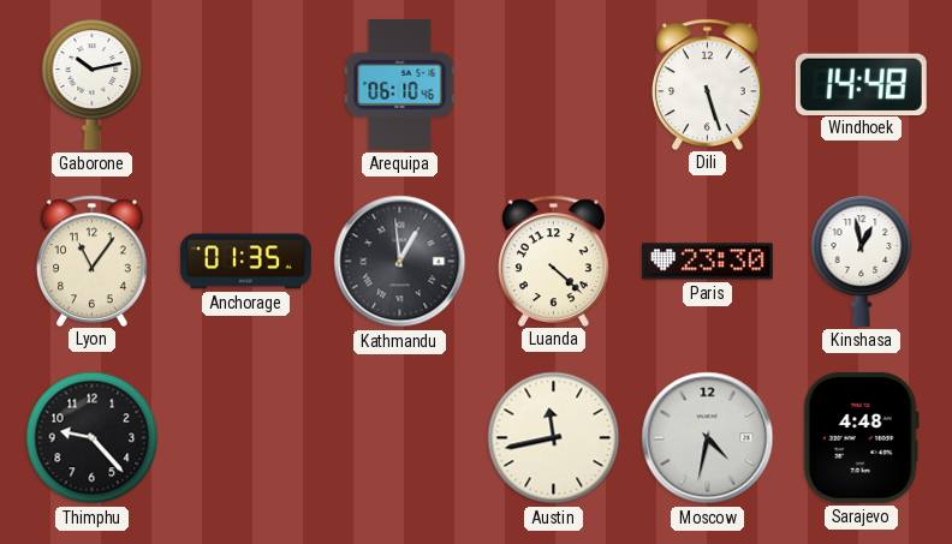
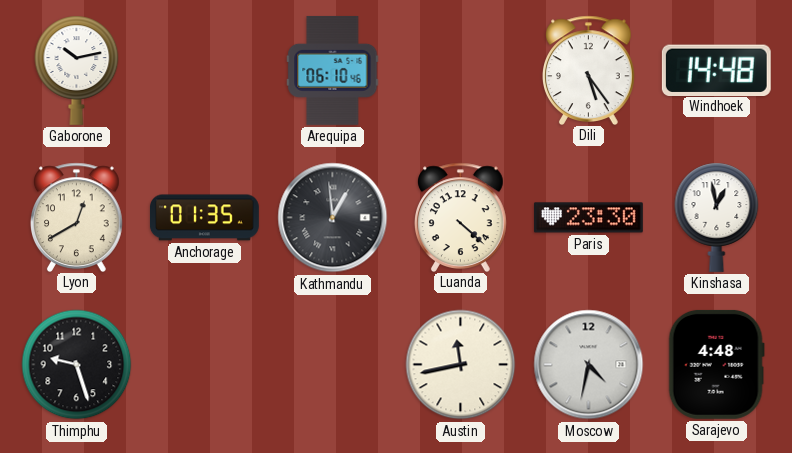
Dili: 5:27 -> 5:24
Lyon: 11:06 -> 12:40
Thimphu: 9:23 -> 9:27
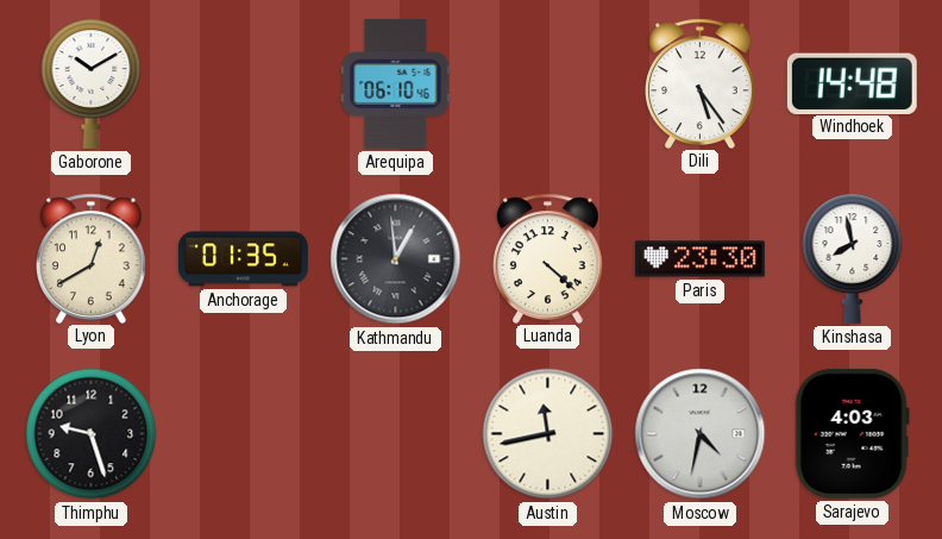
Gaborone: 10:13 -> 10:10
Kinshasa: 12:58 -> 7:58
Sarajevo: 4:48 -> 4:03
